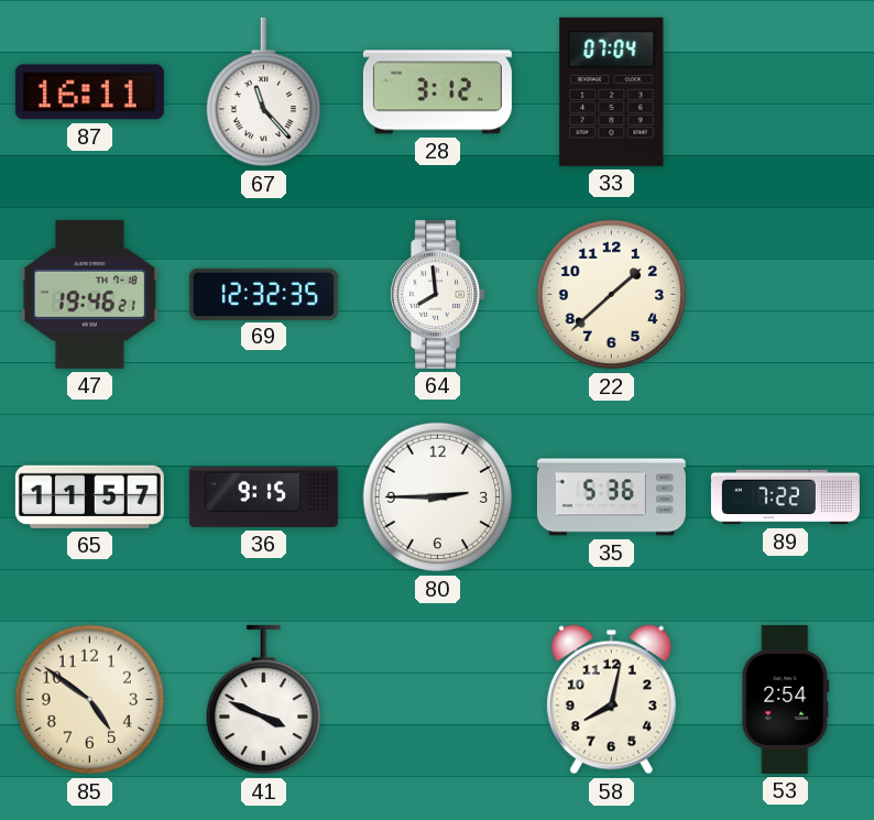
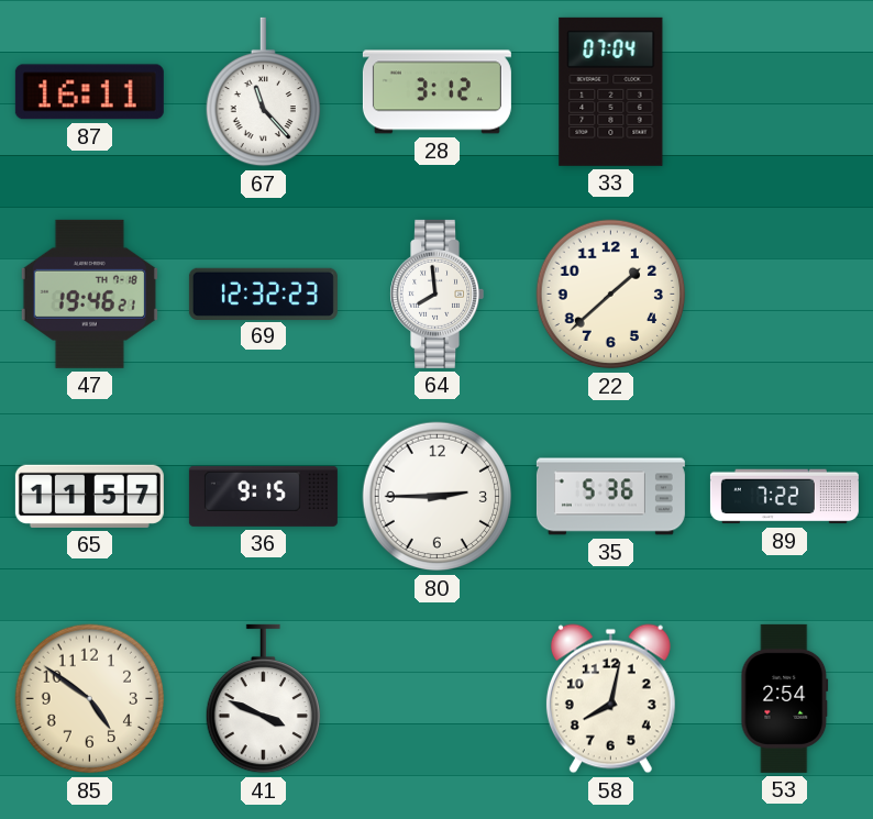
69: 12:32:35 -> 12:32:23
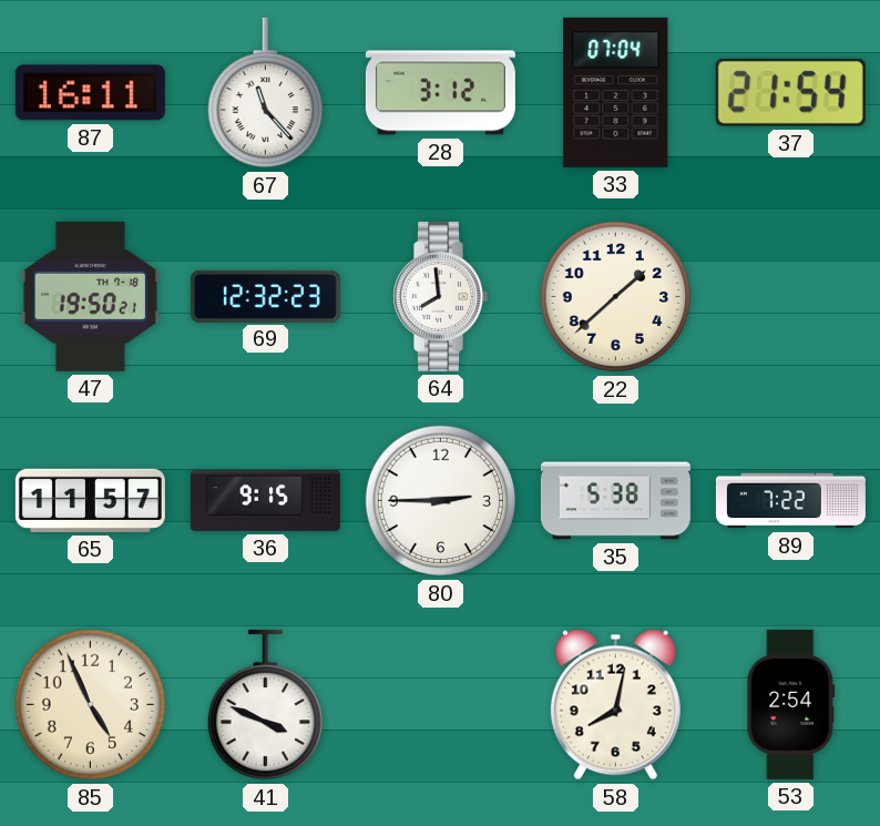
37: none -> 21:54
47: 19:46 -> 19:50
35: 5:36 -> 5:38
85: 4:51 -> 4:56
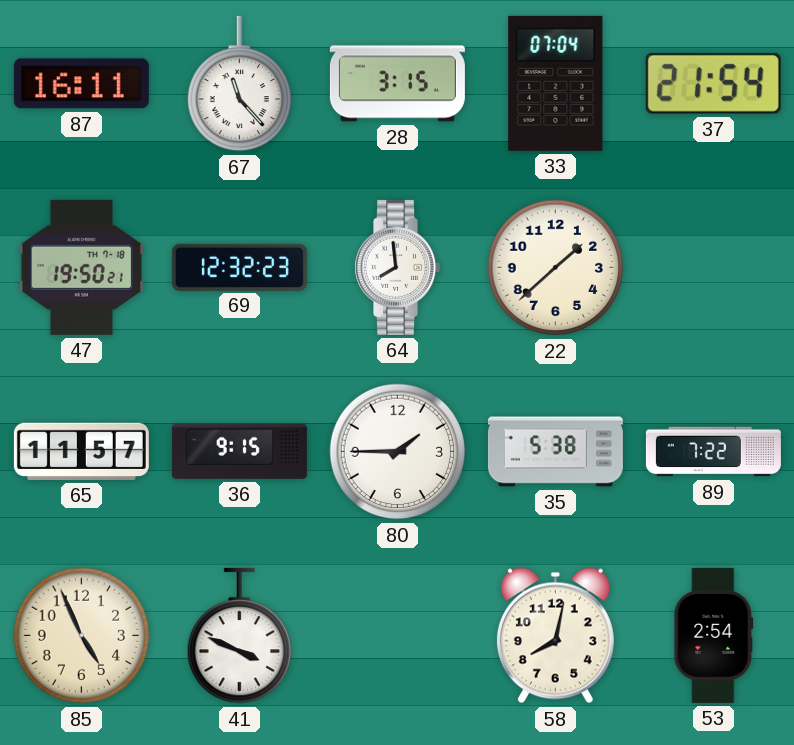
28: 3:12 -> 3:15
80: 2:45 -> 1:45
